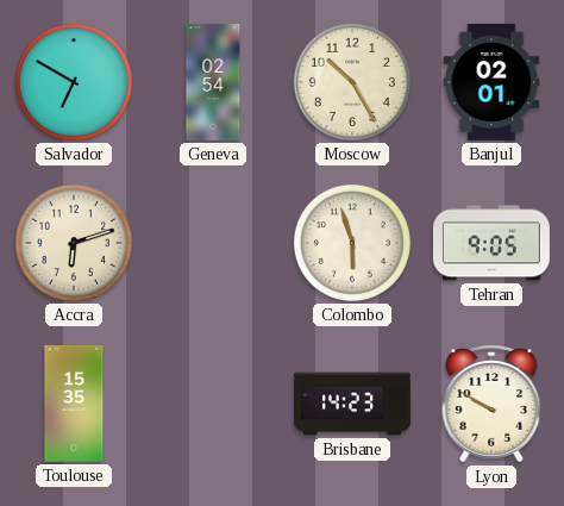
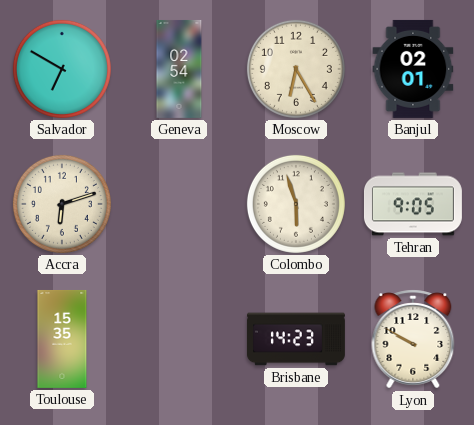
Moscow: 10:25 -> 6:25
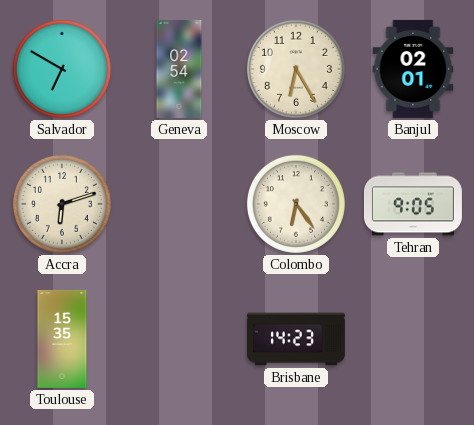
Colombo: 5:57 -> 6:24
Lyon: 9:50 -> none
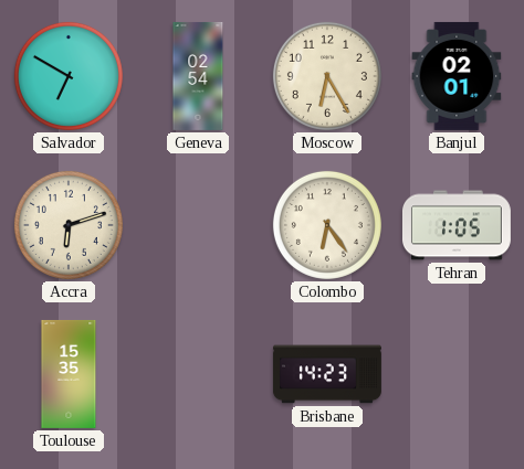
Tehran: 9:05 -> 1:05
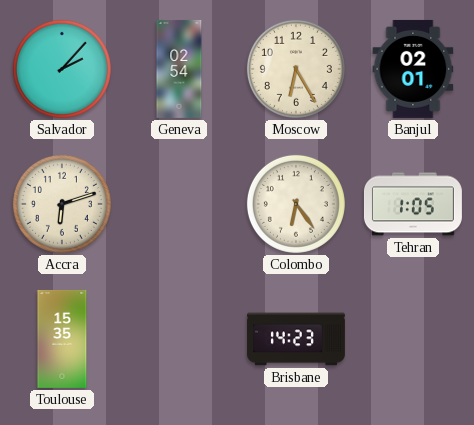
Salvador: 6:50 -> 2:07
